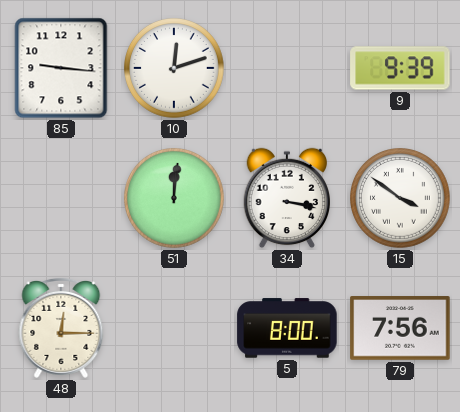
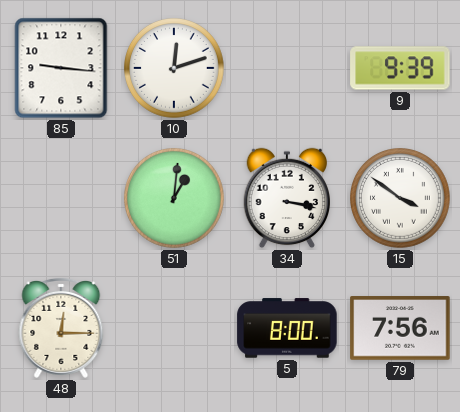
51: 12:01 -> 1:01
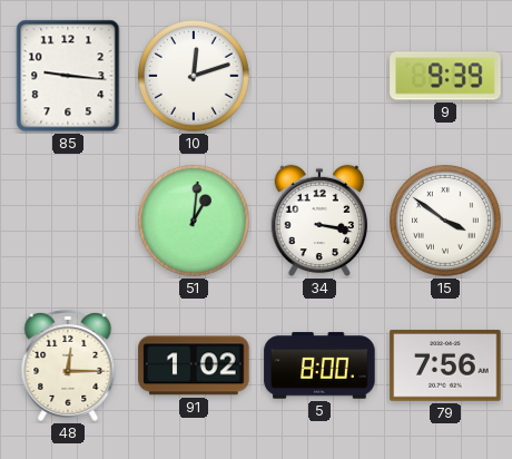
91: none -> 1:02
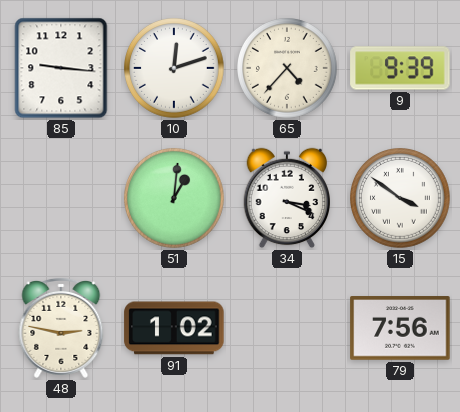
65: none -> 4:37
34: 3:17 -> 3:19
48: 12:15 -> 2:47
5: 8:00 -> none
